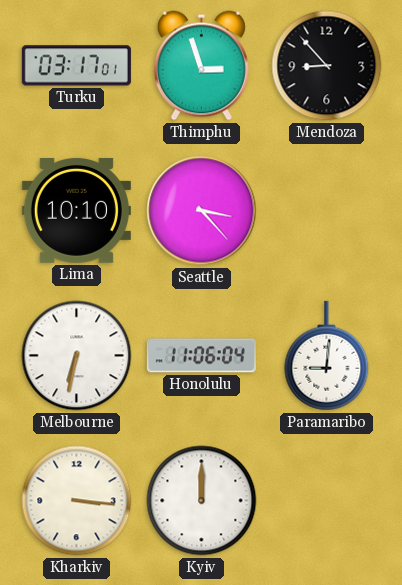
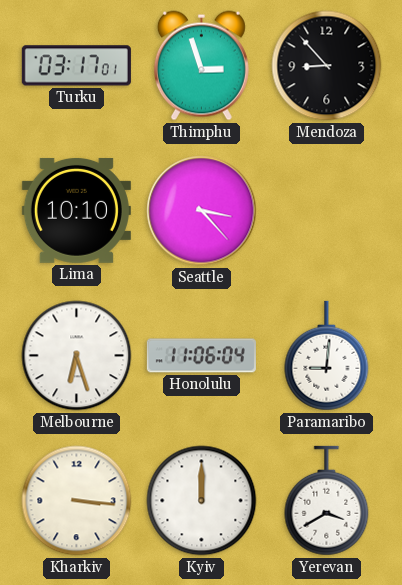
Melbourne: 6:32 -> 6:27
Yerevan: none -> 3:40
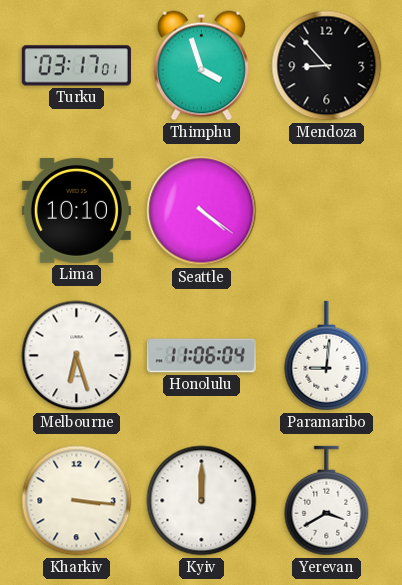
Thimphu: 2:57 -> 3:57
Seattle: 3:23 -> 4:21
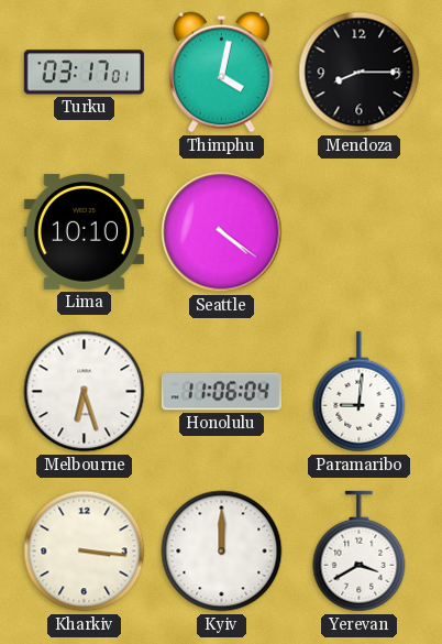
Thimphu: 3:57 -> 4:02
Mendoza: 8:53 -> 8:15
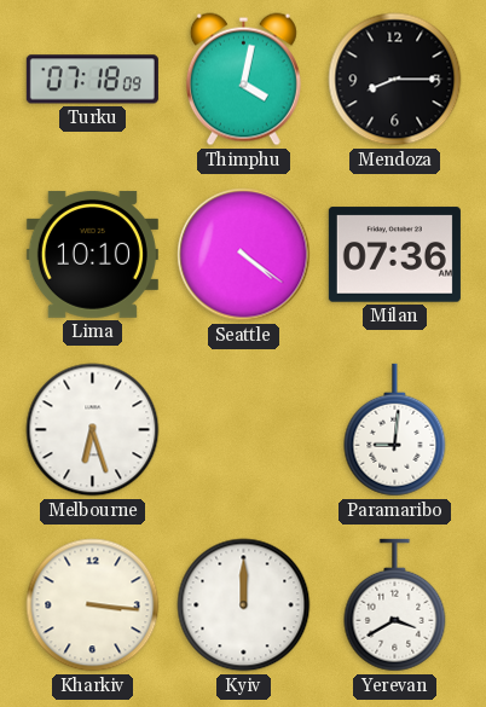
Turku: 03:17 -> 07:18
Milan: none -> 07:36
Honolulu: 11:06 -> none
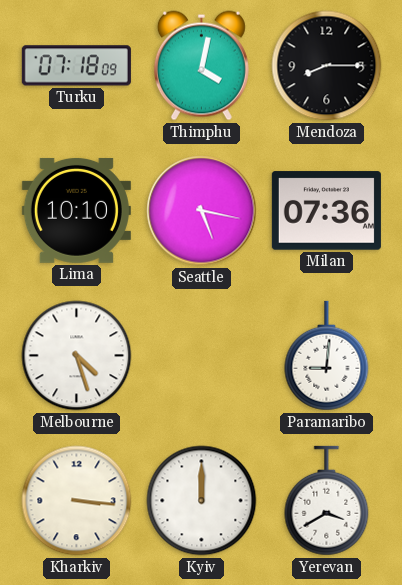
Seattle: 4:21 -> 5:17
Melbourne: 6:27 -> 4:27
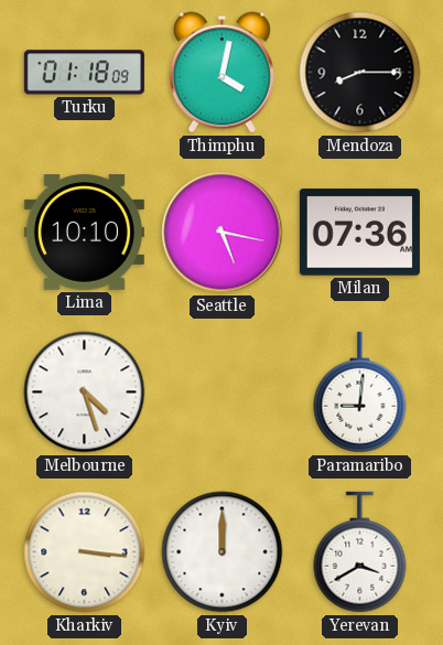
Turku: 07:18 -> 01:18
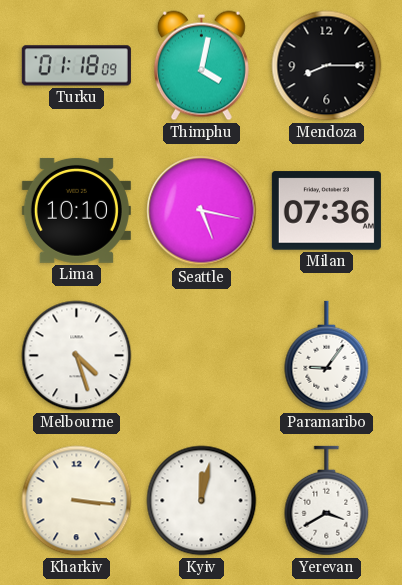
Paramaribo: 9:01 -> 9:06
Kyiv: 12:00 -> 12:02
